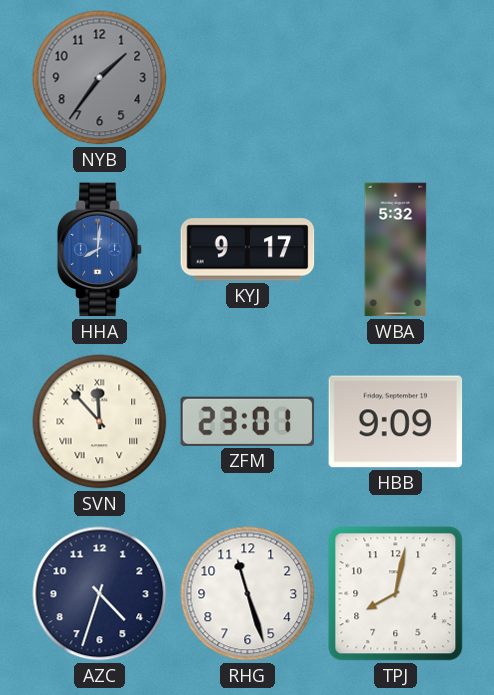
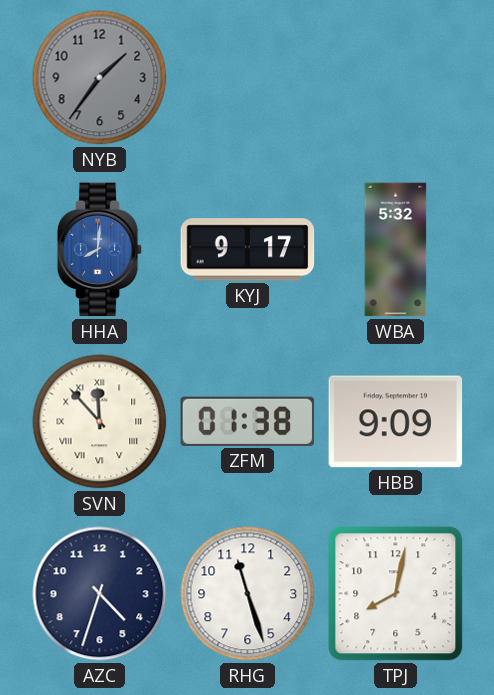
ZFM: 23:01 -> 01:38
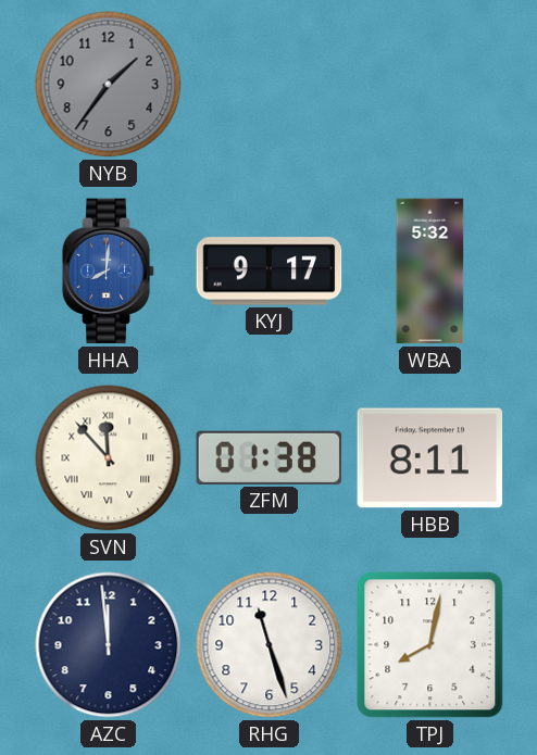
HBB: 9:09 -> 8:11
AZC: 4:33 -> 11:59
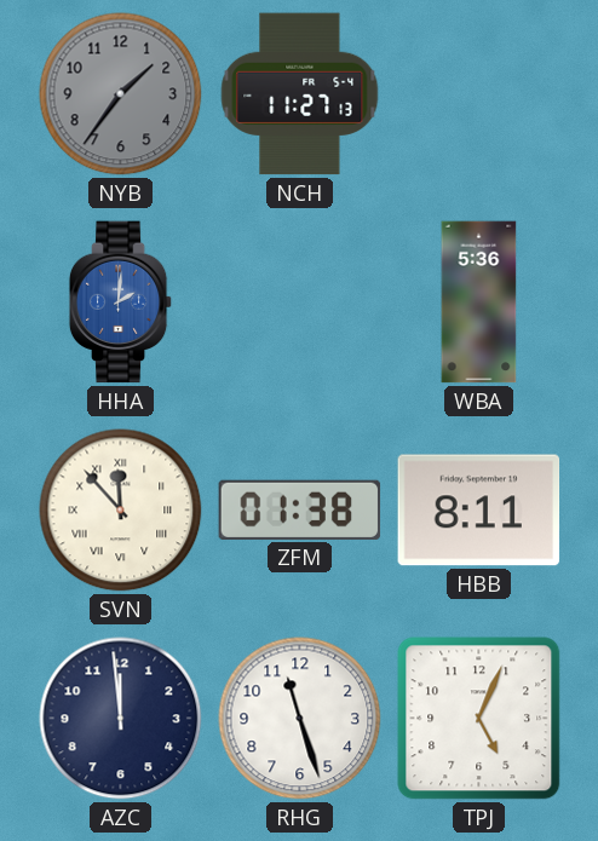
NCH: none -> 11:27
HHA: 8:01 -> 2:01
KYJ: 9:17 -> none
WBA: 5:32 -> 5:36
TPJ: 8:02 -> 5:04
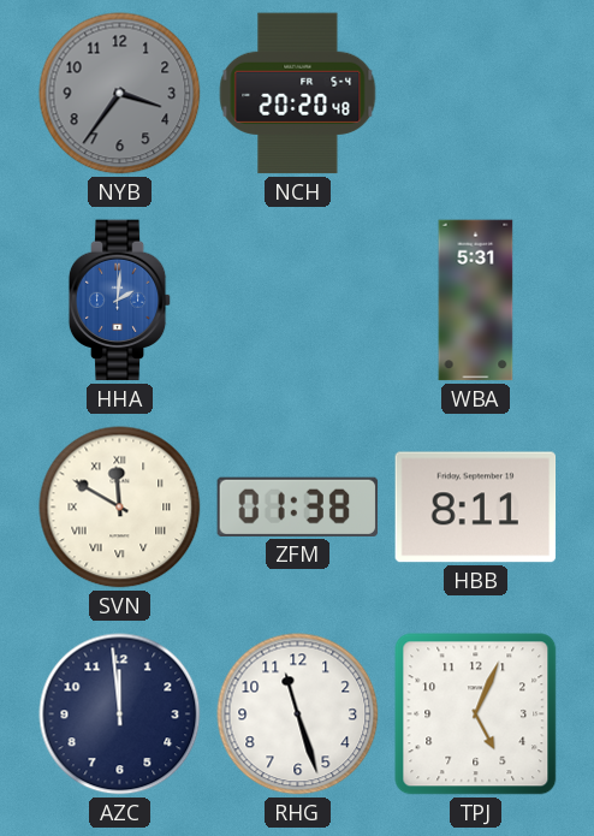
NYB: 1:36 -> 3:36
NCH: 11:27 -> 20:20
WBA: 5:36 -> 5:31
SVN: 11:53 -> 11:50
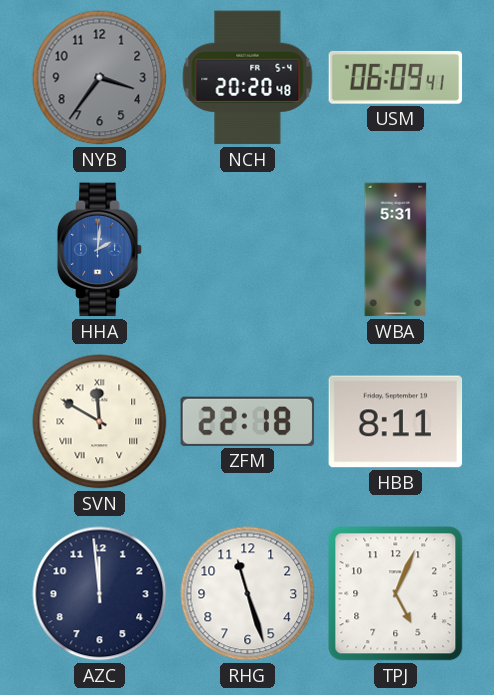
USM: none -> 06:09
ZFM: 01:38 -> 22:18
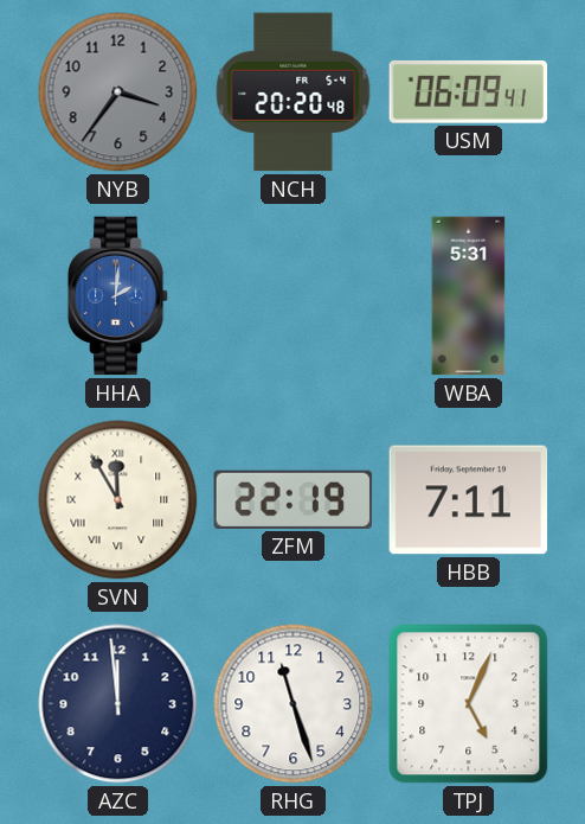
SVN: 11:50 -> 11:55
ZFM: 22:18 -> 22:19
HBB: 8:11 -> 7:11
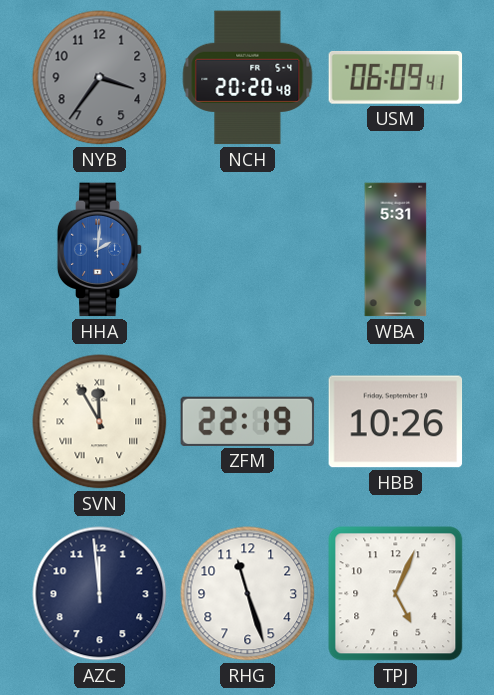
HBB: 7:11 -> 10:26
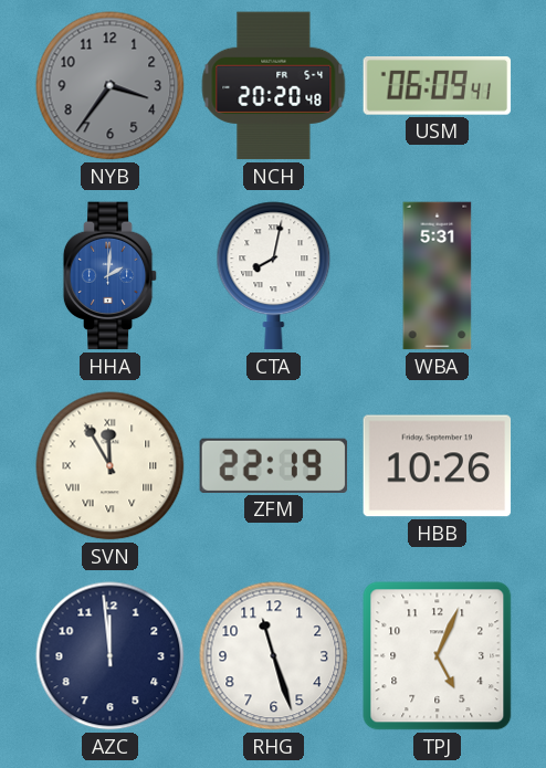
CTA: none -> 8:02
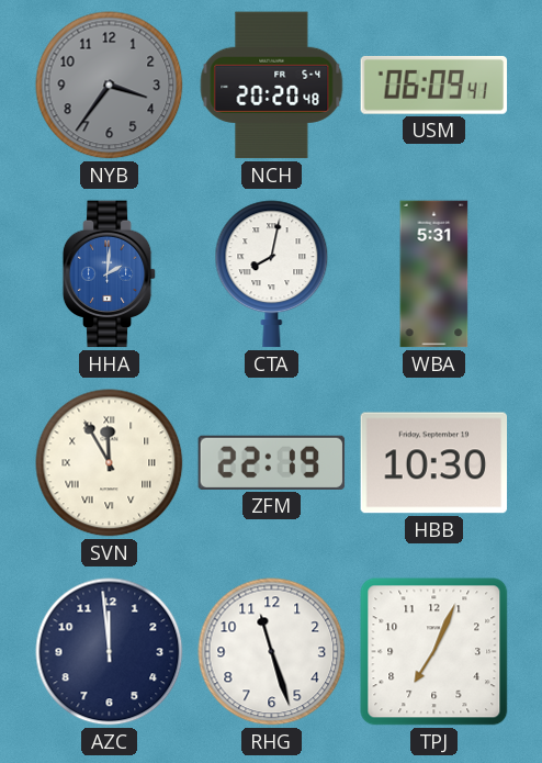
HBB: 10:26 -> 10:30
TPJ: 5:04 -> 7:04
